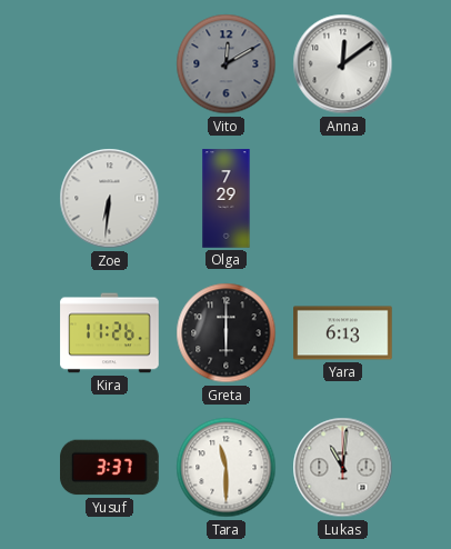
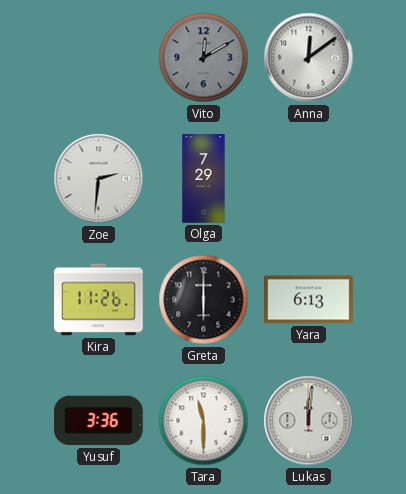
Zoe: 6:31 -> 2:31
Yusuf: 3:37 -> 3:36
Lukas: 11:01 -> 12:01
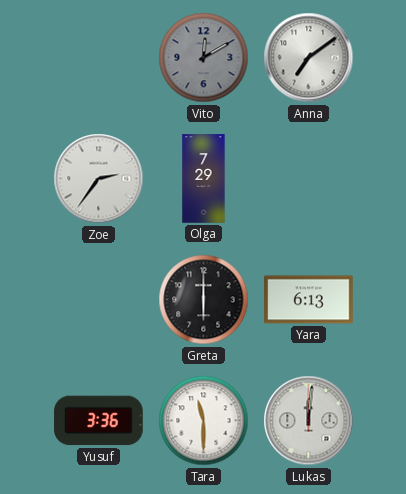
Anna: 12:09 -> 7:09
Zoe: 2:31 -> 2:36
Kira: 11:26 -> none
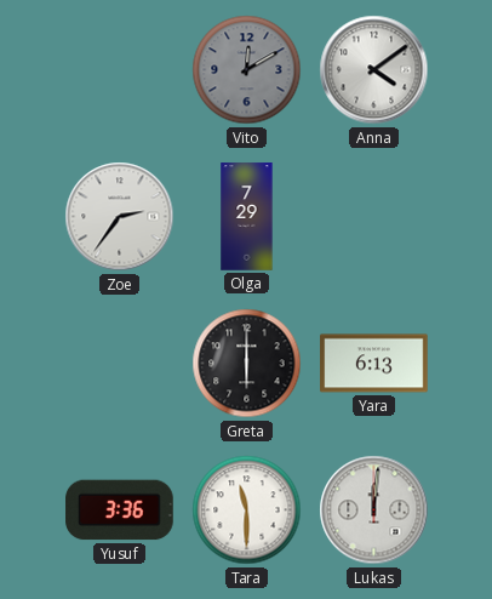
Anna: 7:09 -> 4:09
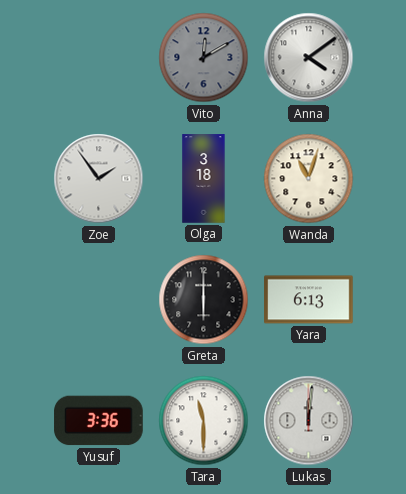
Zoe: 2:36 -> 1:54
Olga: 7:29 -> 3:18
Wanda: none -> 11:03
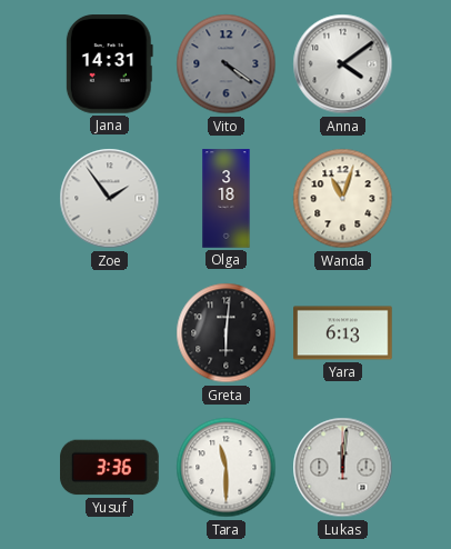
Jana: none -> 14:31
Vito: 12:10 -> 4:21
Greta: 6:00 -> 6:01
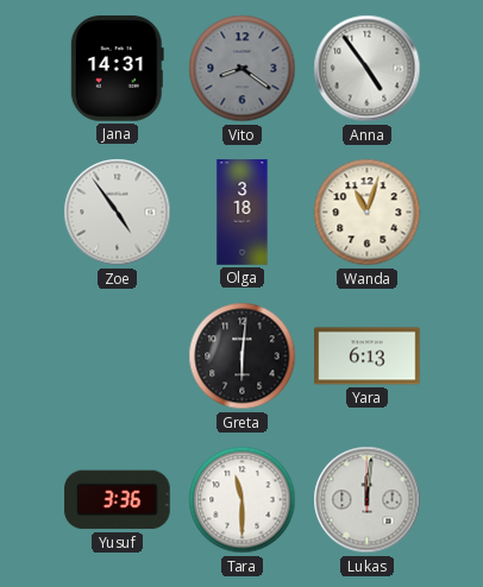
Vito: 4:21 -> 8:21
Anna: 4:09 -> 4:54
Zoe: 1:54 -> 4:54
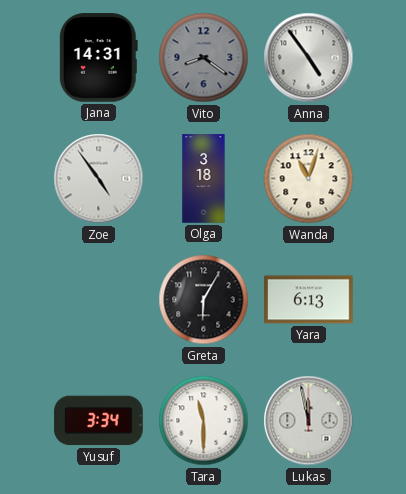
Greta: 6:01 -> 6:05
Yusuf: 3:36 -> 3:34
Lukas: 12:01 -> 11:58
